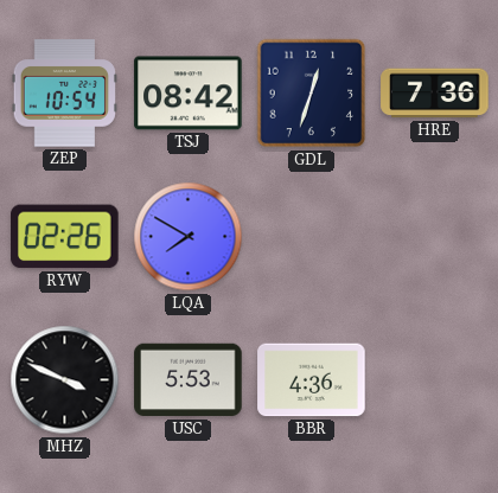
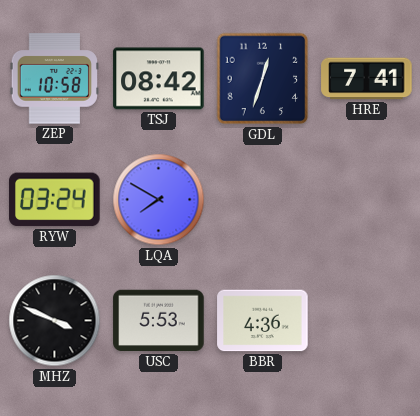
ZEP: 10:54 -> 10:58
HRE: 7:36 -> 7:41
RYW: 02:26 -> 03:24
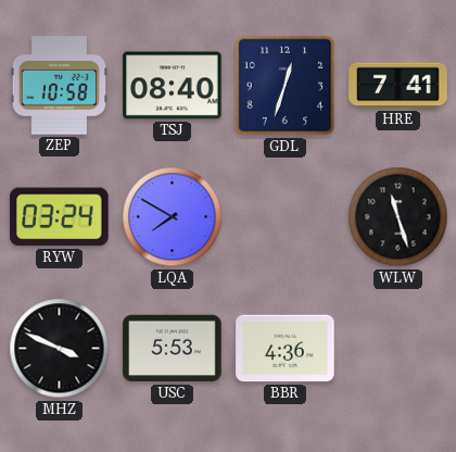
TSJ: 08:42 -> 08:40
WLW: none -> 11:27
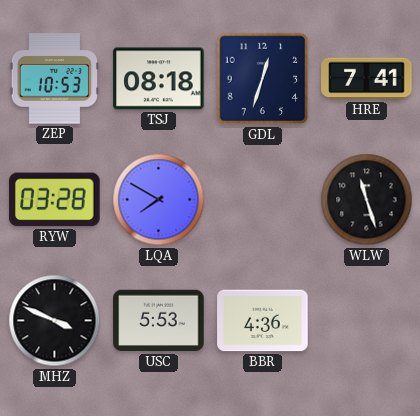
ZEP: 10:58 -> 10:53
TSJ: 08:40 -> 08:18
RYW: 03:24 -> 03:28
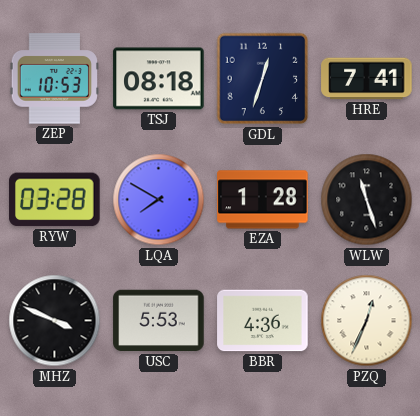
EZA: none -> 1:28
PZQ: none -> 12:34
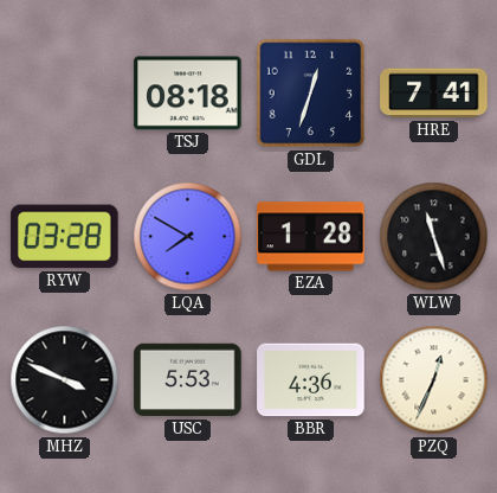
ZEP: 10:53 -> none
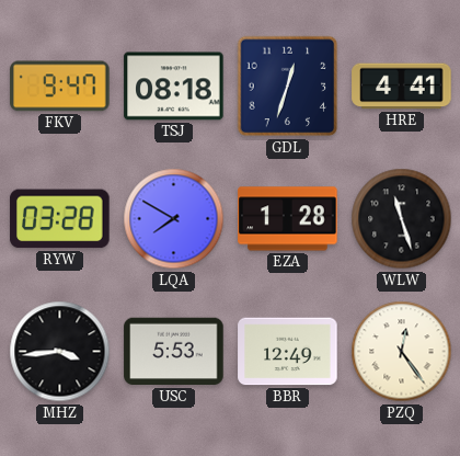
FKV: none -> 9:47
HRE: 7:41 -> 4:41
MHZ: 3:49 -> 3:44
BBR: 4:36 -> 12:49
PZQ: 12:34 -> 12:24
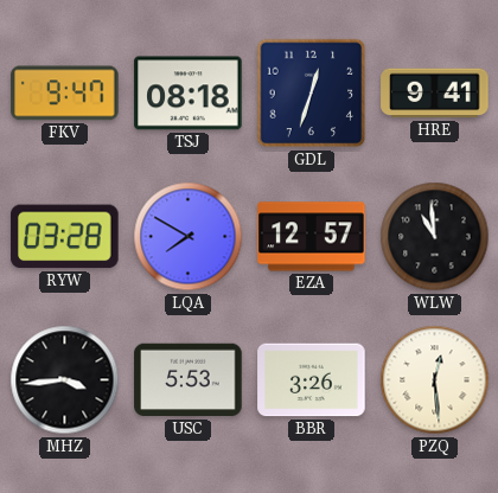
HRE: 4:41 -> 9:41
EZA: 1:28 -> 12:57
WLW: 11:27 -> 10:59
BBR: 12:49 -> 3:26
PZQ: 12:24 -> 12:29
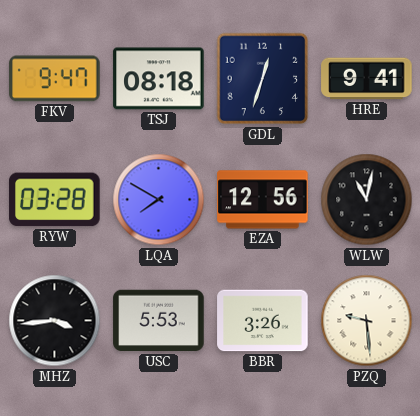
EZA: 12:57 -> 12:56
WLW: 10:59 -> 11:02
PZQ: 12:29 -> 9:29
